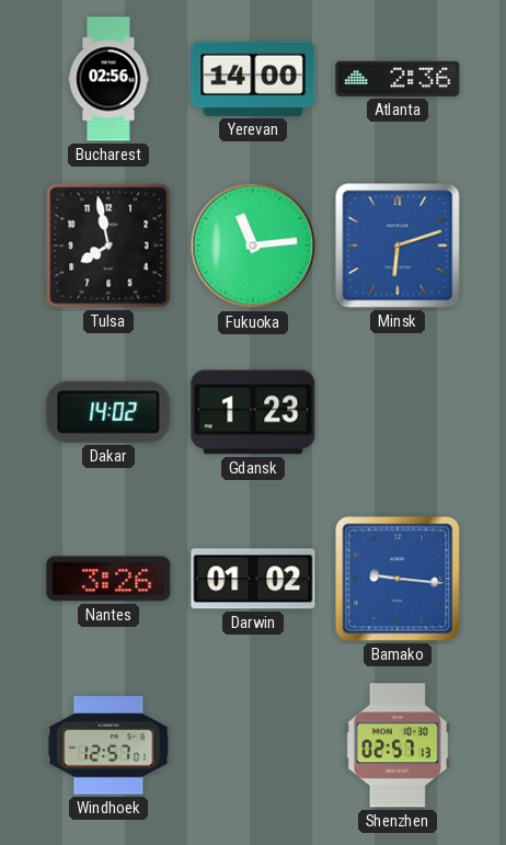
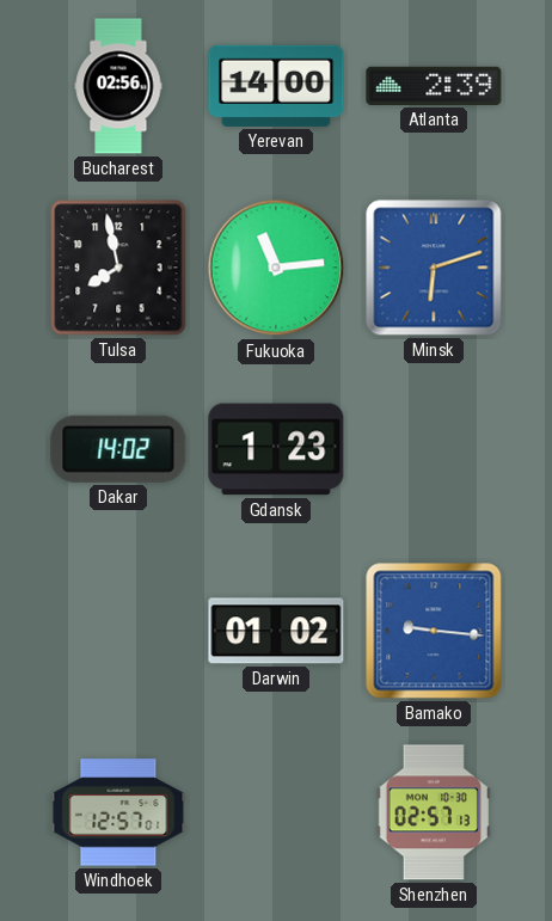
Atlanta: 2:36 -> 2:39
Nantes: 3:26 -> none
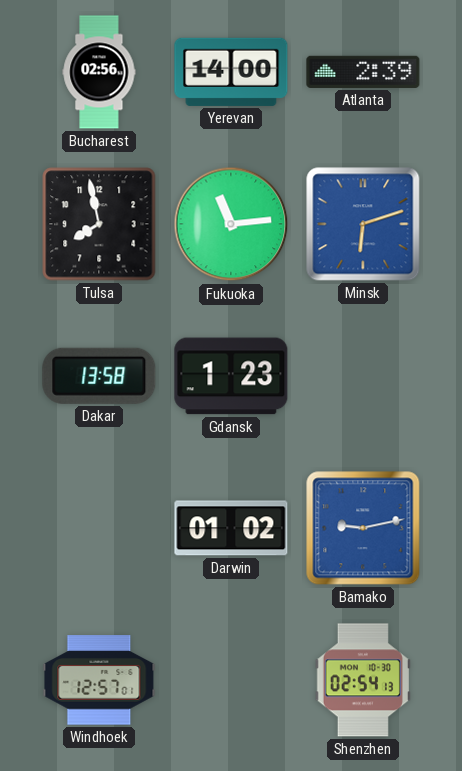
Dakar: 14:02 -> 13:58
Bamako: 9:16 -> 9:13
Shenzhen: 02:57 -> 02:54
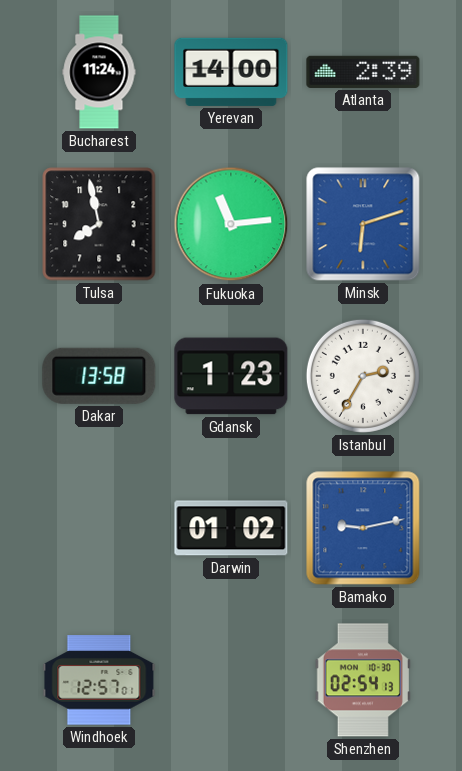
Bucharest: 02:56 -> 11:24
Istanbul: none -> 2:35
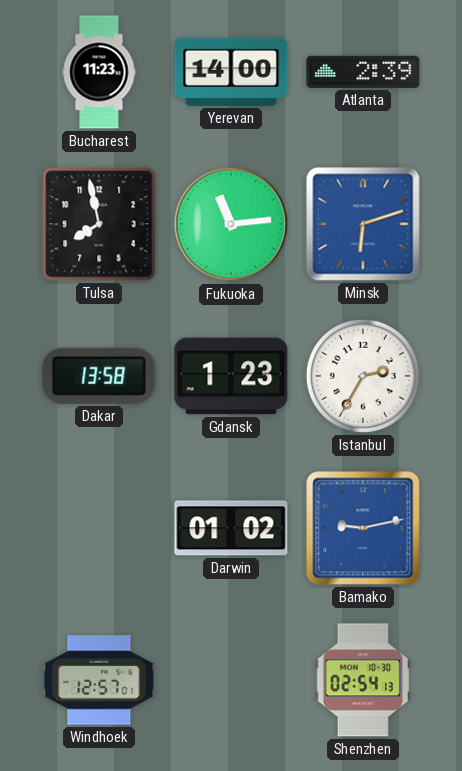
Bucharest: 11:24 -> 11:23
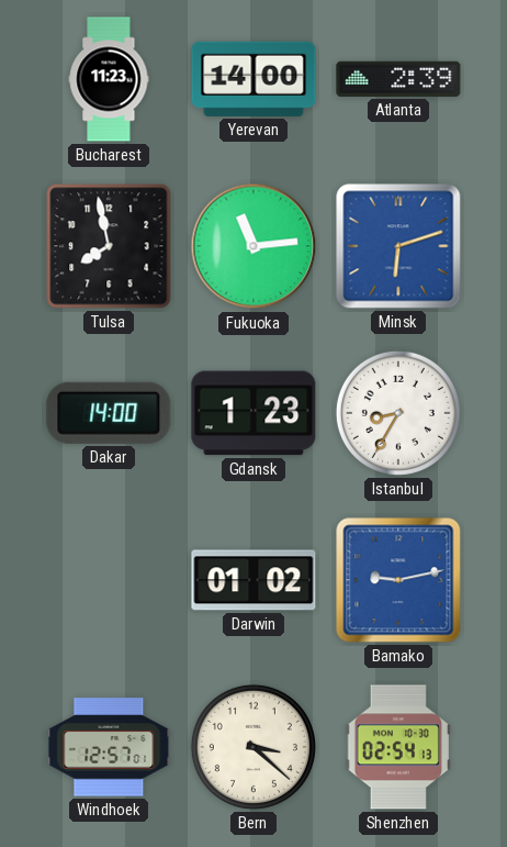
Dakar: 13:58 -> 14:00
Istanbul: 2:35 -> 8:35
Bern: none -> 3:22
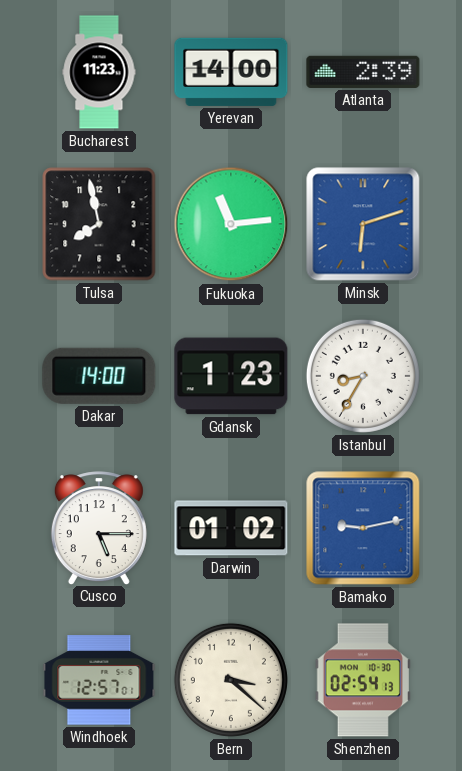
Cusco: none -> 5:15
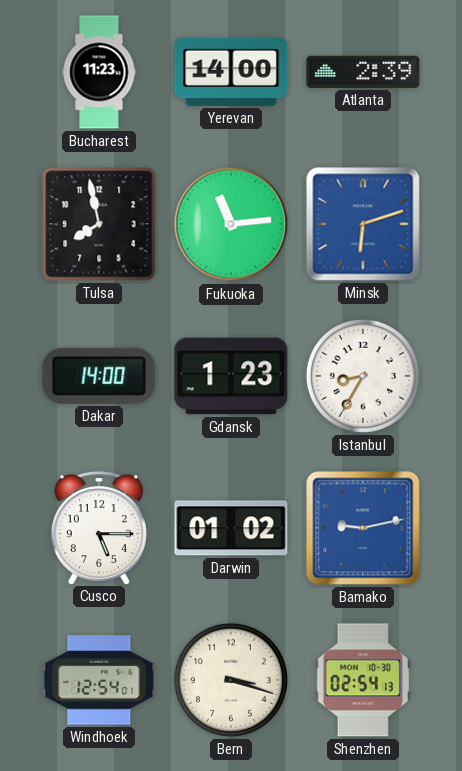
Windhoek: 12:57 -> 12:54
Bern: 3:22 -> 3:18
